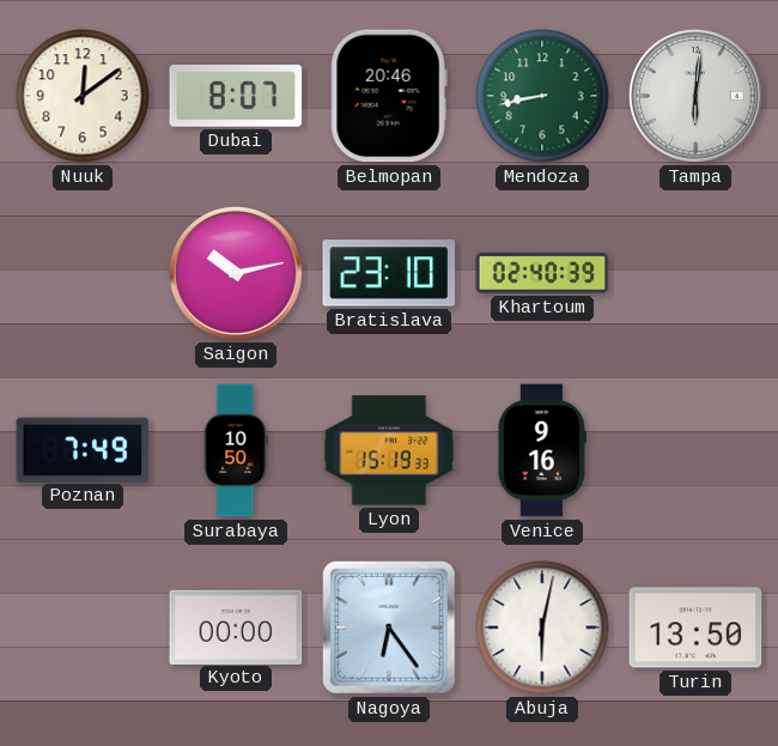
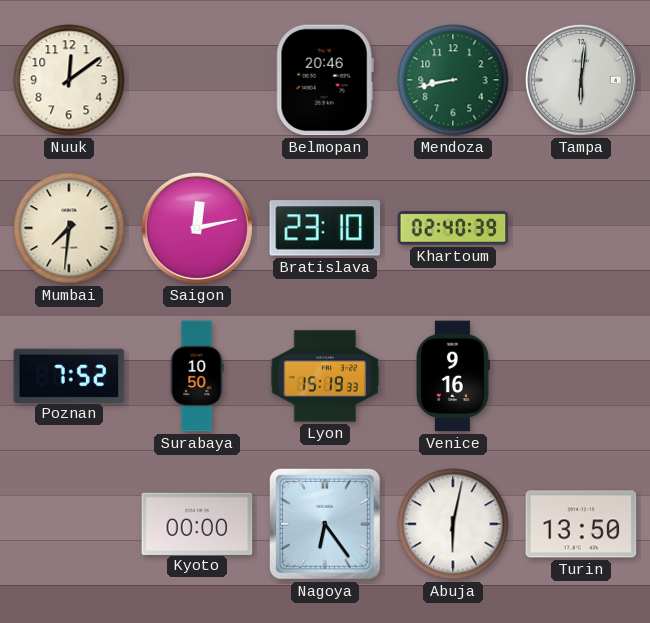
Dubai: 8:07 -> none
Mumbai: none -> 7:31
Saigon: 10:13 -> 12:13
Poznan: 7:49 -> 7:52
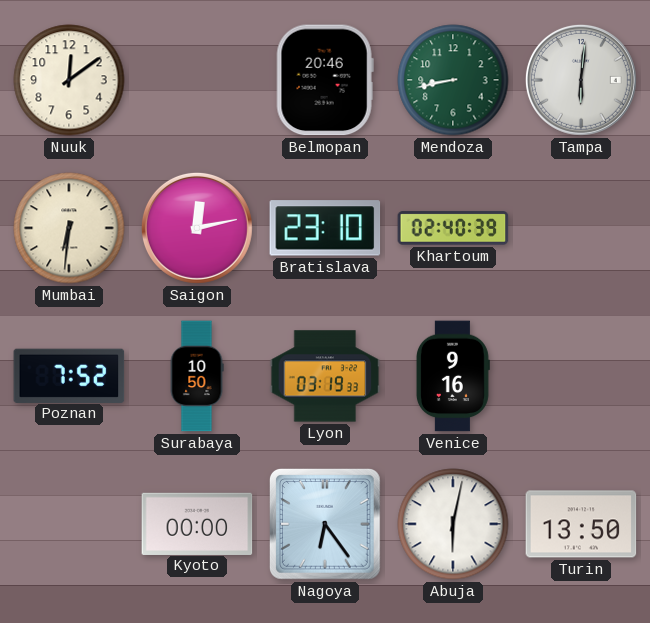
Mumbai: 7:31 -> 6:31
Lyon: 15:19 -> 03:19
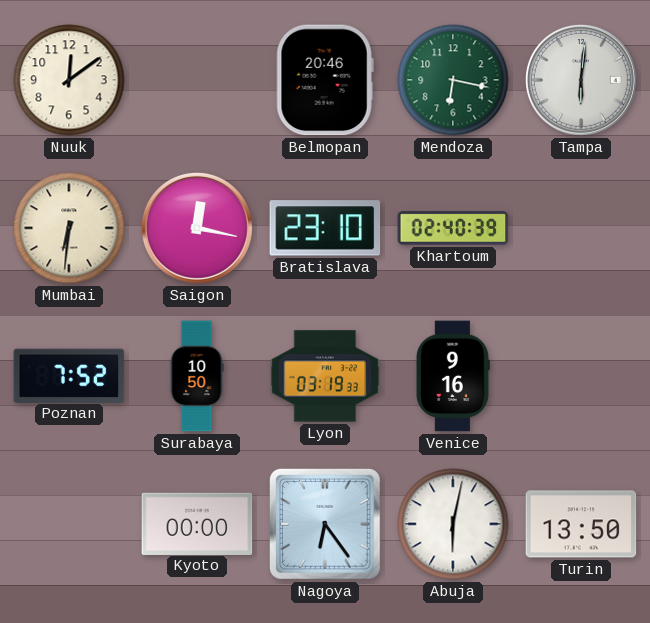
Mendoza: 8:43 -> 6:17
Saigon: 12:13 -> 12:17
